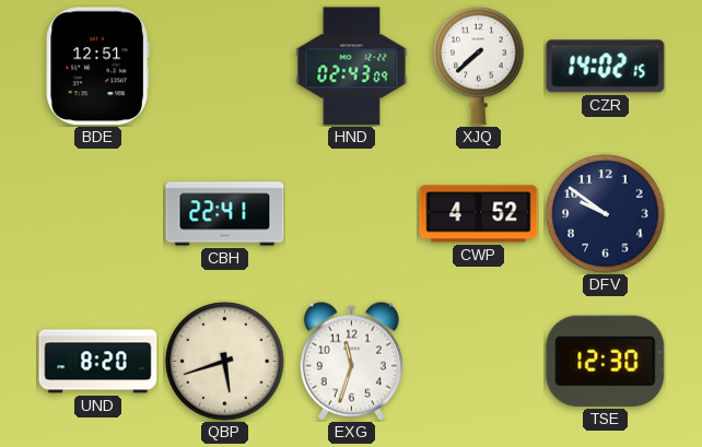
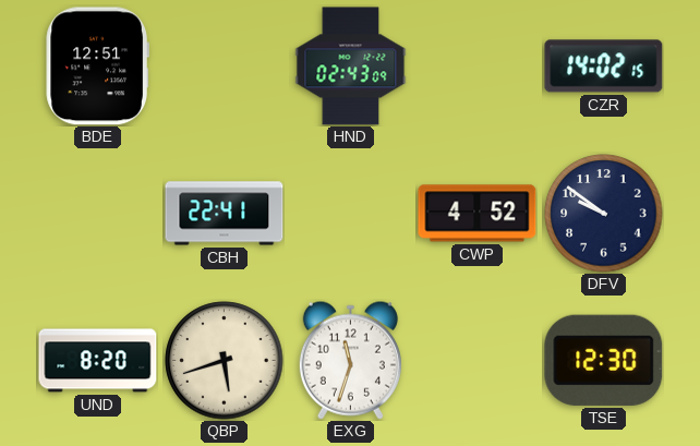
XJQ: 7:38 -> none
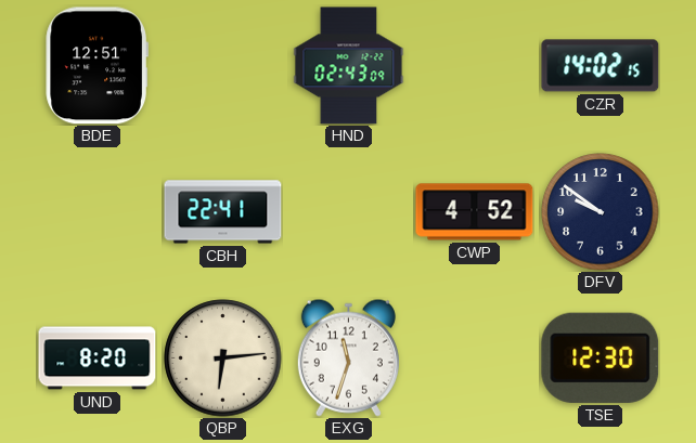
QBP: 5:42 -> 6:14
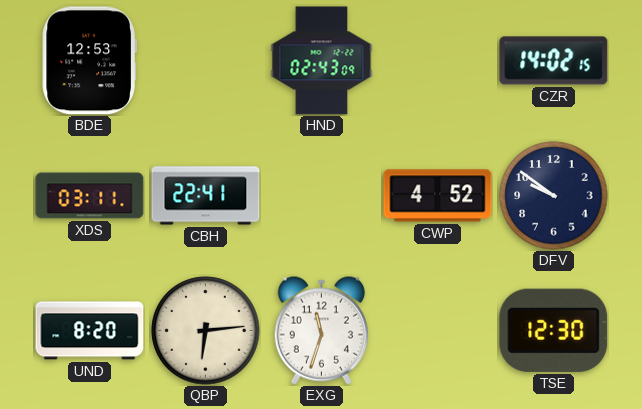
BDE: 12:51 -> 12:53
XDS: none -> 03:11
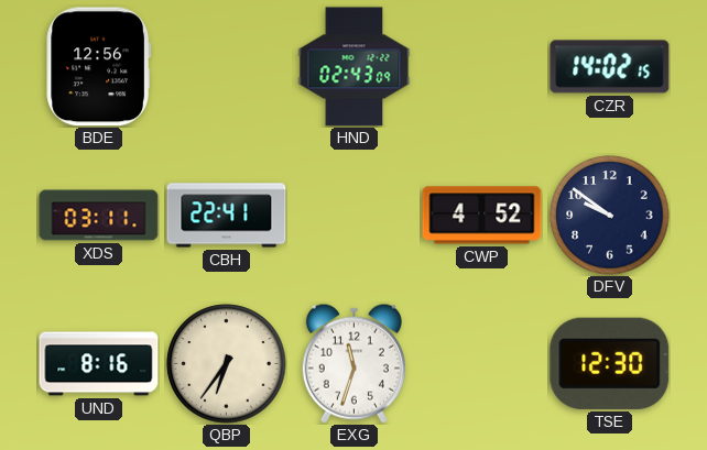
BDE: 12:53 -> 12:56
UND: 8:20 -> 8:16
QBP: 6:14 -> 6:36
